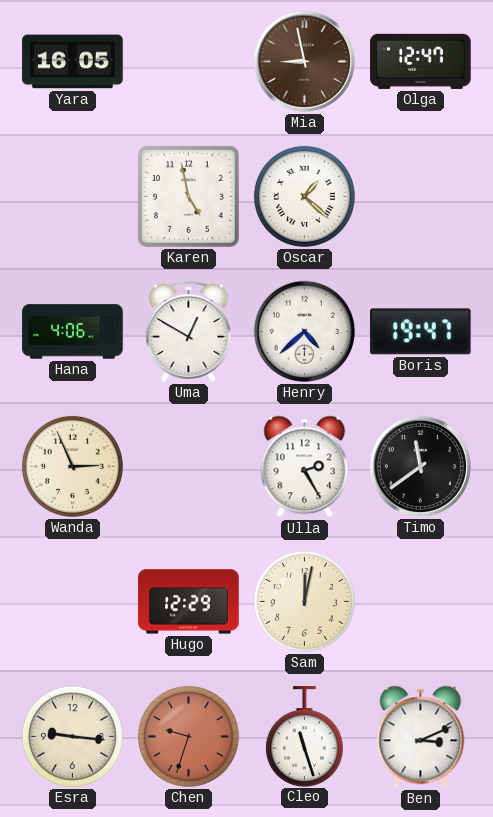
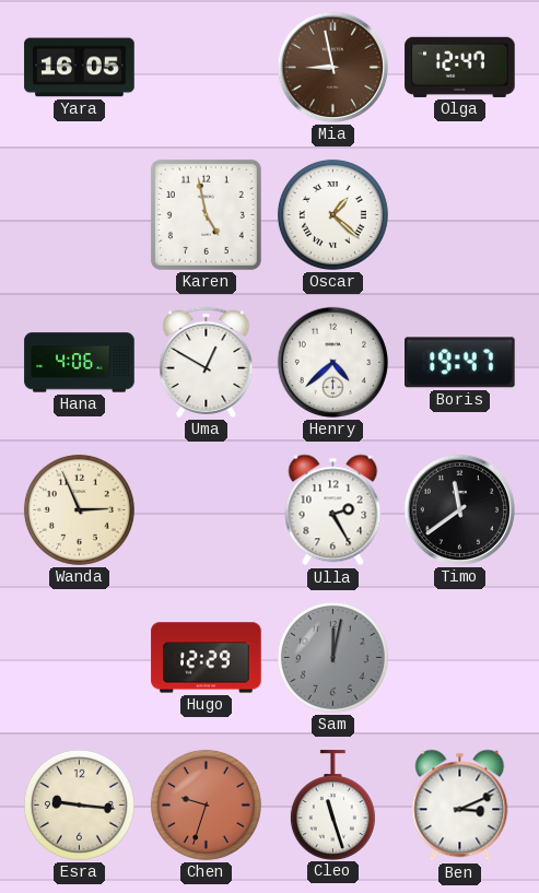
Sam dial: cream -> grey
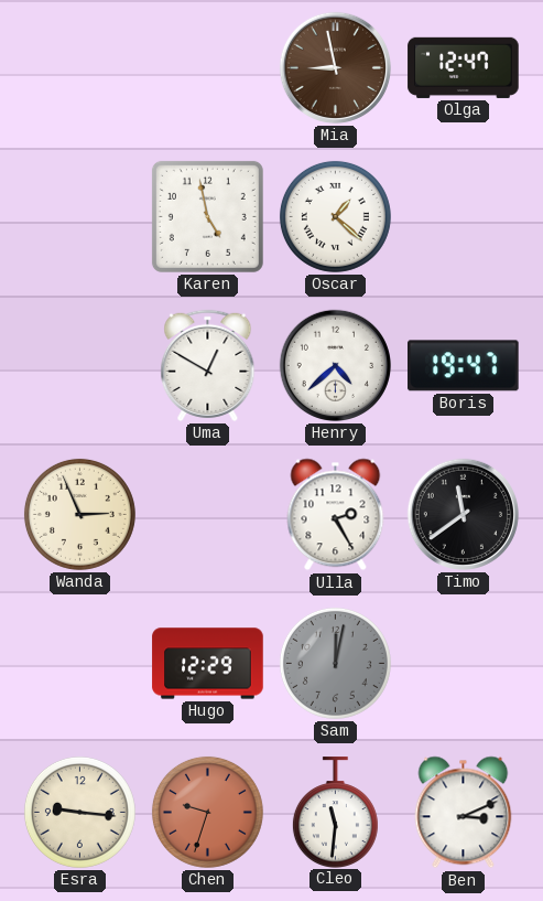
Yara: 16:05 -> none
Hana: 4:06 -> none
Cleo: 11:27 -> 11:31
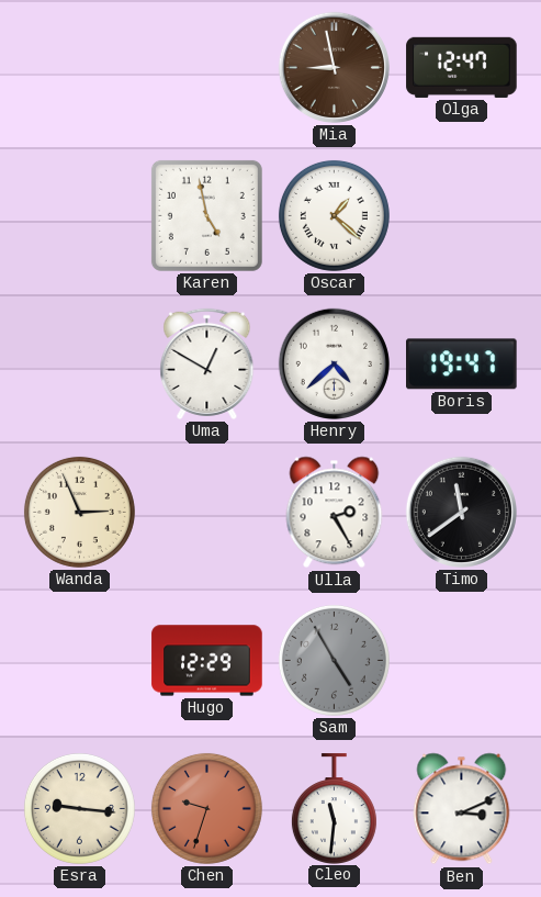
Sam: 12:02 -> 4:55
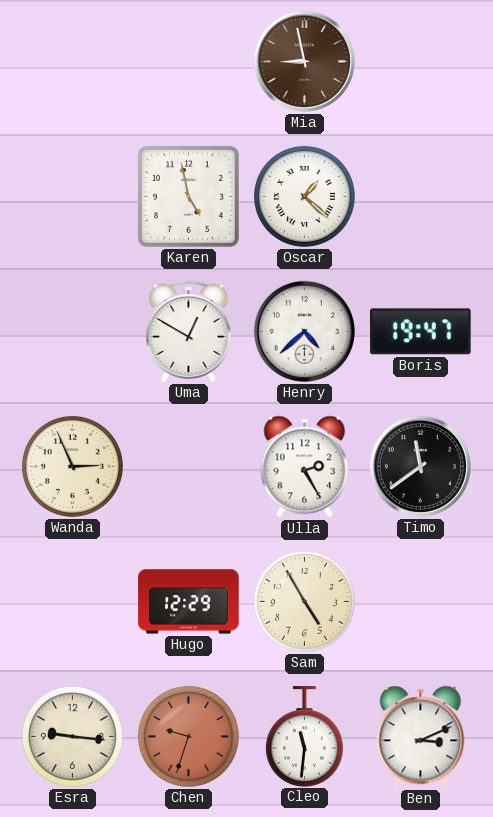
Olga: 12:47 -> none
Sam dial: grey -> cream
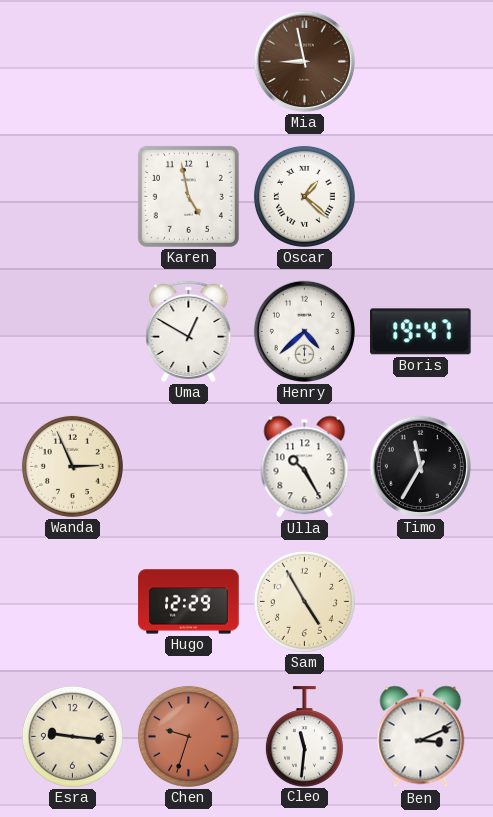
Ulla: 2:25 -> 10:25
Timo: 11:39 -> 11:35
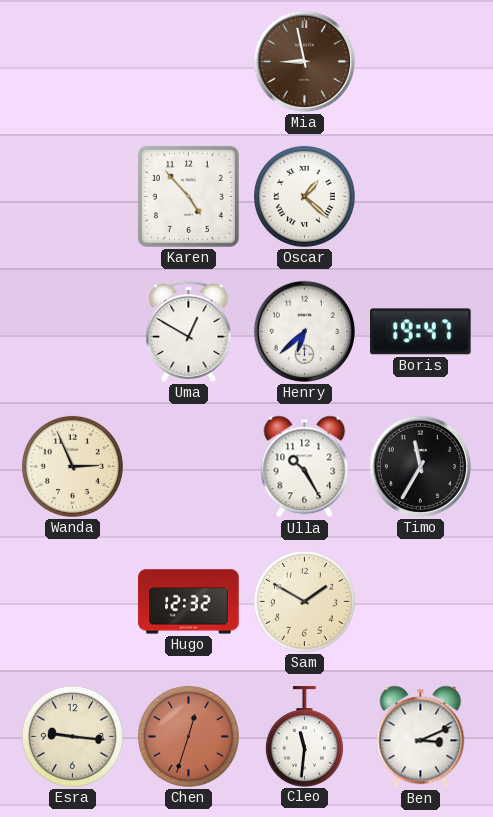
Karen: 4:58 -> 4:53
Henry: 4:38 -> 6:38
Hugo: 12:29 -> 12:32
Sam: 4:55 -> 1:50
Chen: 9:33 -> 12:33
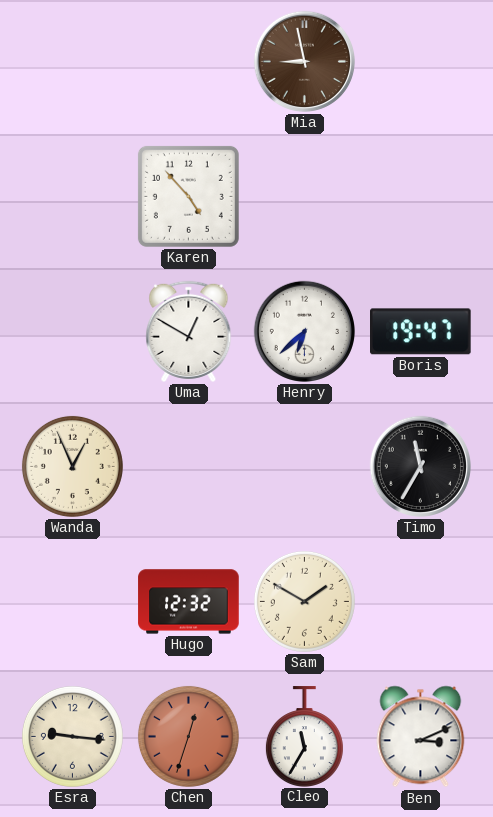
Oscar: 1:22 -> none
Wanda: 2:56 -> 12:56
Ulla: 10:25 -> none
Cleo: 11:31 -> 11:35
